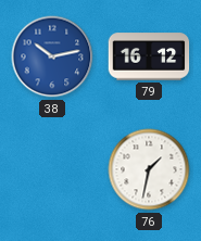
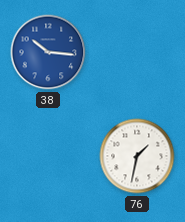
38: 10:13 -> 10:16
79: 16:12 -> none
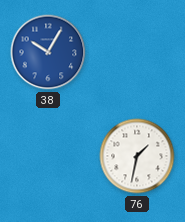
38: 10:16 -> 10:05
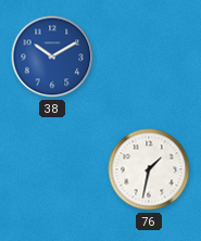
38: 10:05 -> 10:10
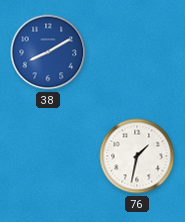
38: 10:10 -> 8:10
